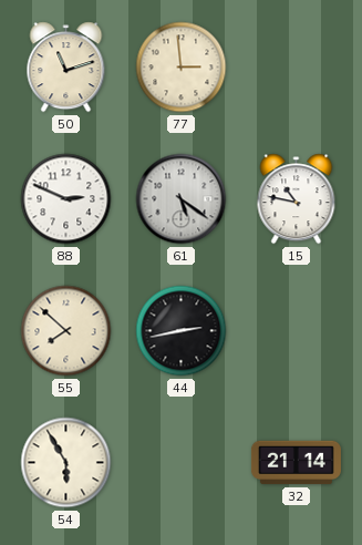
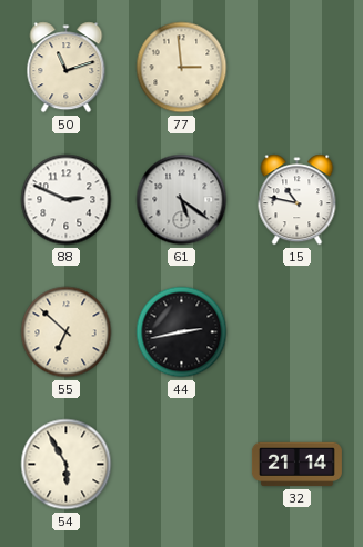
55: 7:52 -> 6:52
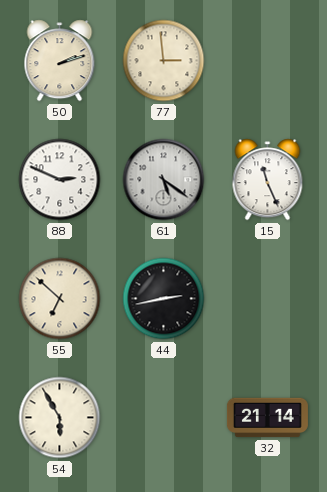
50: 11:12 -> 2:12
15: 10:47 -> 11:26
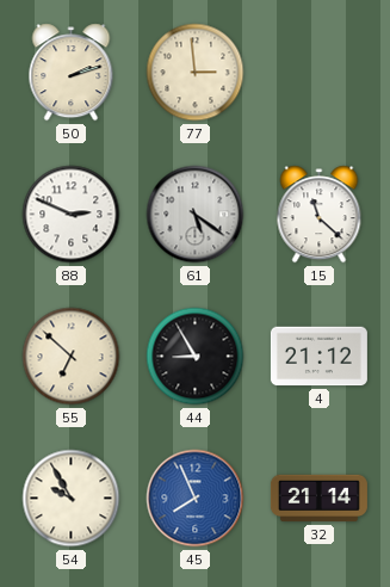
15: 11:26 -> 11:22
44: 2:43 -> 8:55
4: none -> 21:12
54: 5:55 -> 9:55
45: none -> 7:56
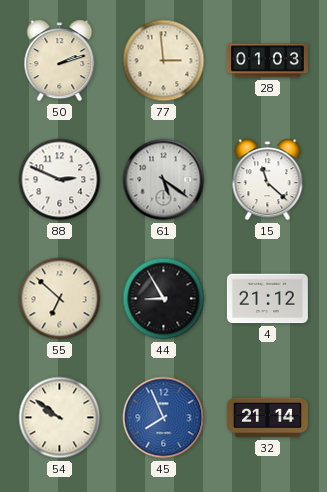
28: none -> 01:03
54: 9:55 -> 9:51
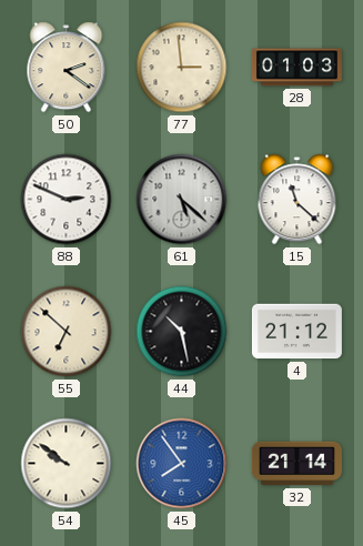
50: 2:12 -> 2:21
61: 5:21 -> 5:22
44: 8:55 -> 10:28
45: 7:56 -> 7:54
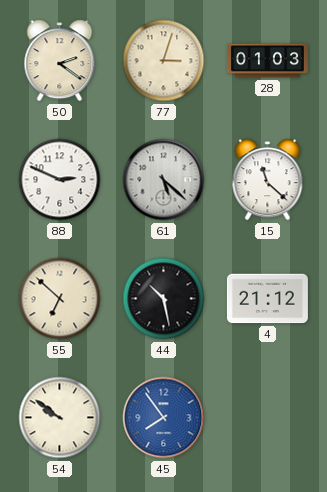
77: 2:59 -> 3:03
32: 21:14 -> none
